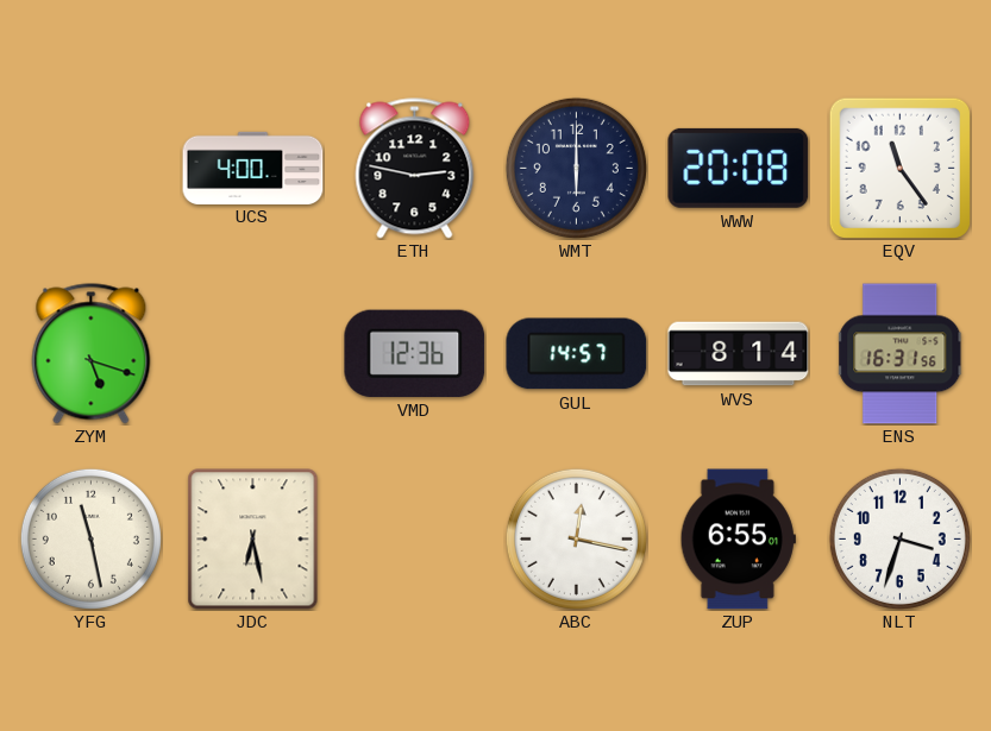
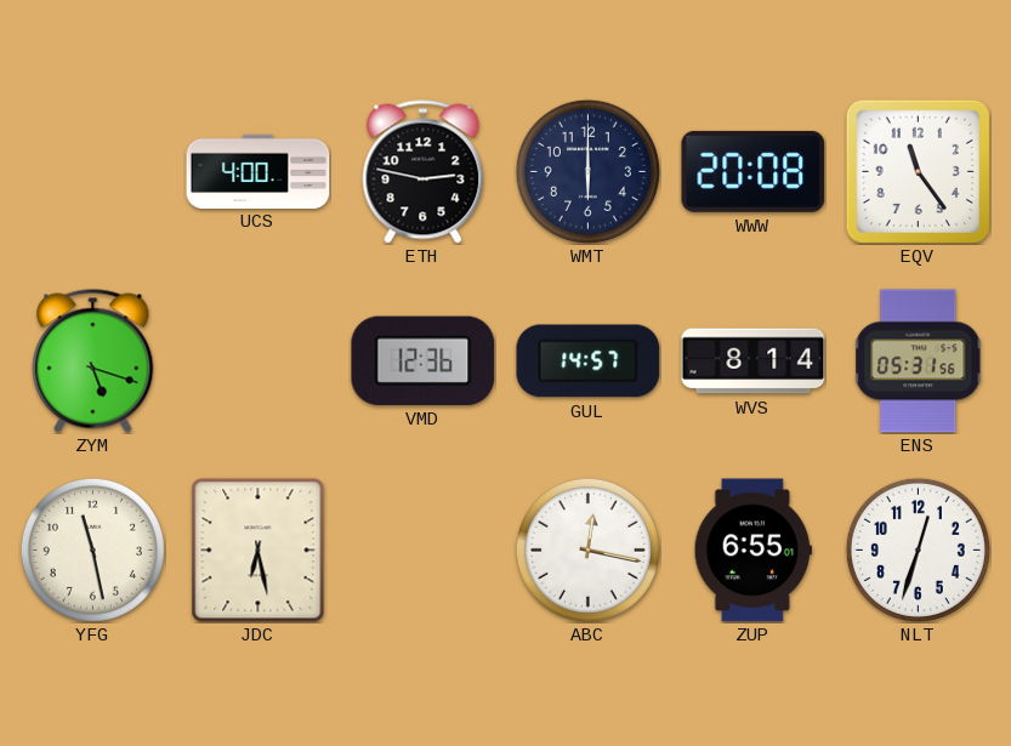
ENS: 16:31 -> 05:31
NLT: 3:33 -> 12:33
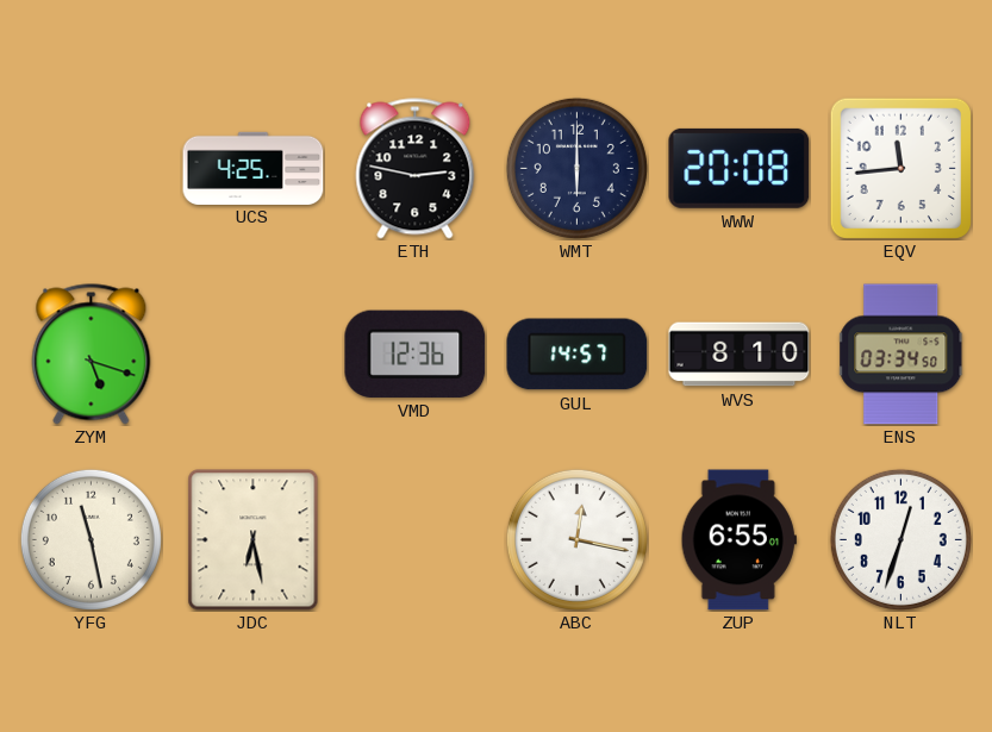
UCS: 4:00 -> 4:25
EQV: 11:24 -> 11:44
WVS: 8:14 -> 8:10
ENS: 05:31 -> 03:34
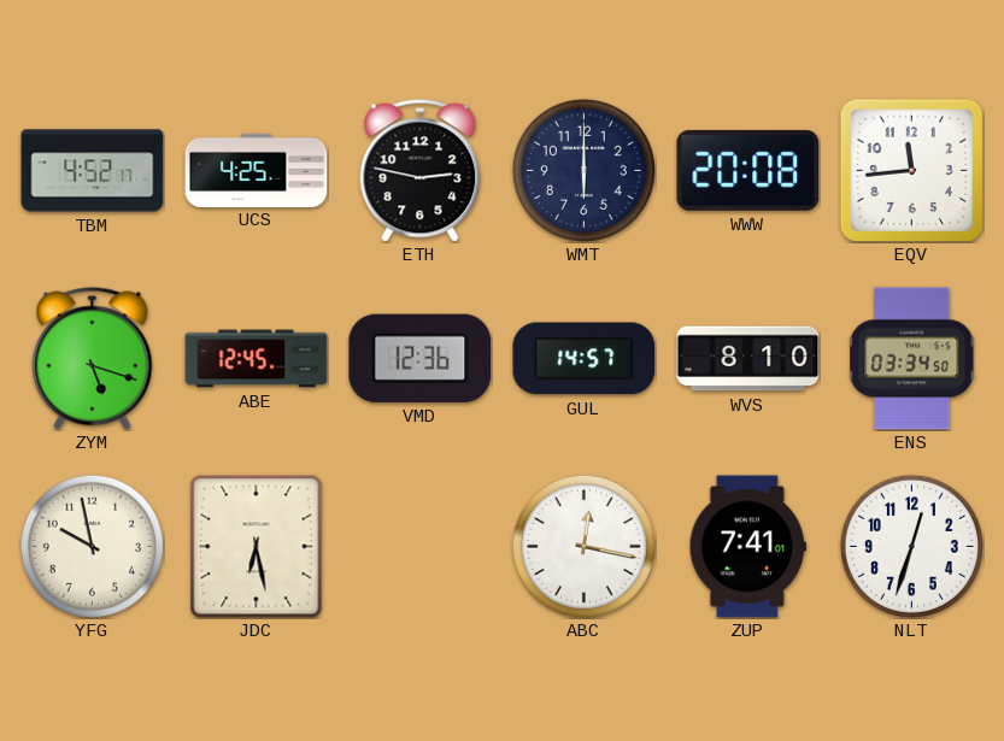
TBM: none -> 4:52
ABE: none -> 12:45
YFG: 11:28 -> 9:58
ZUP: 6:55 -> 7:41
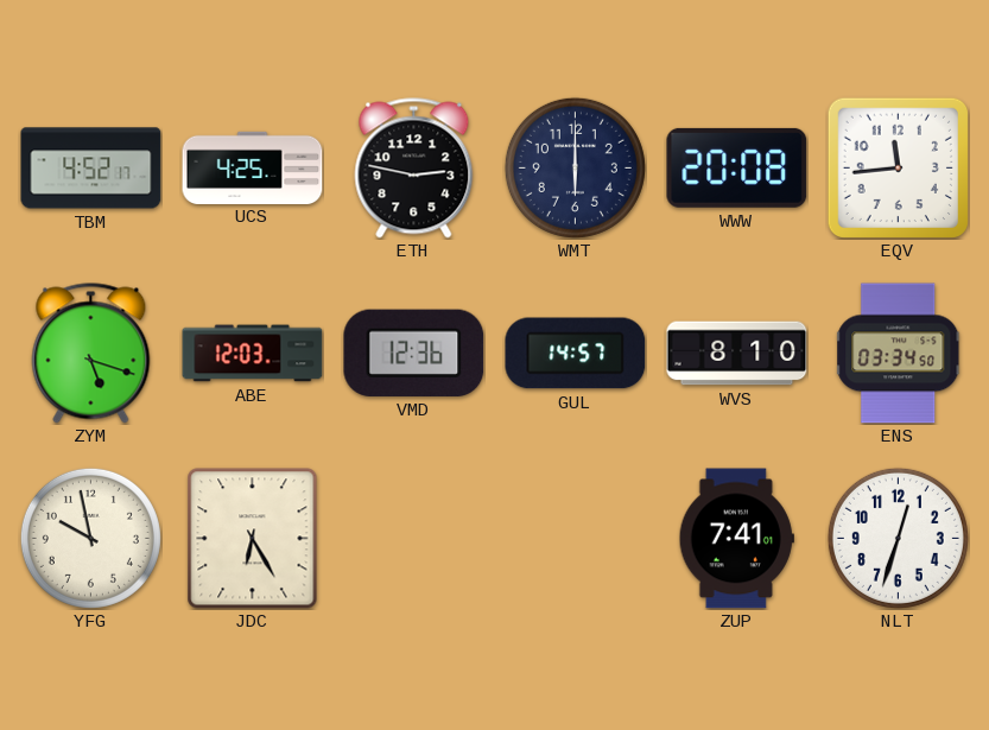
ABE: 12:45 -> 12:03
JDC: 6:28 -> 6:25
ABC: 12:17 -> none
